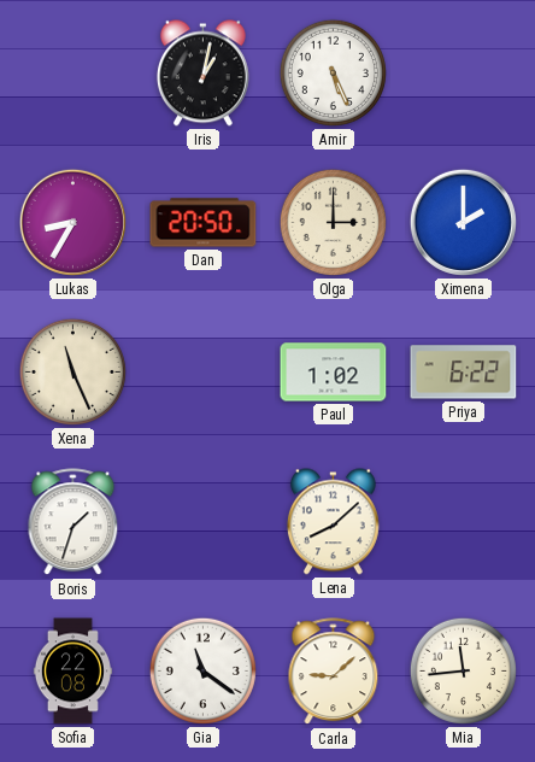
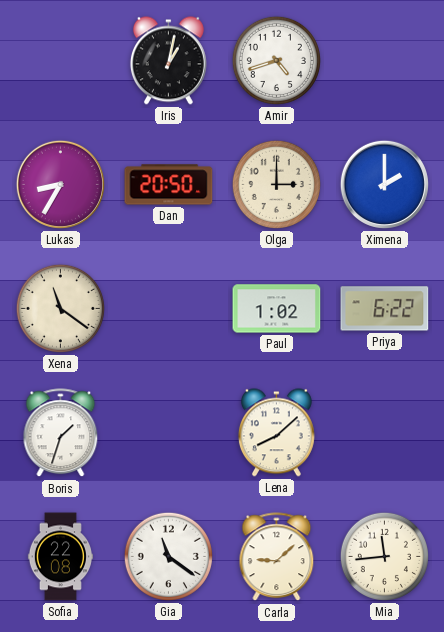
Amir: 5:26 -> 4:42
Xena: 11:26 -> 11:21
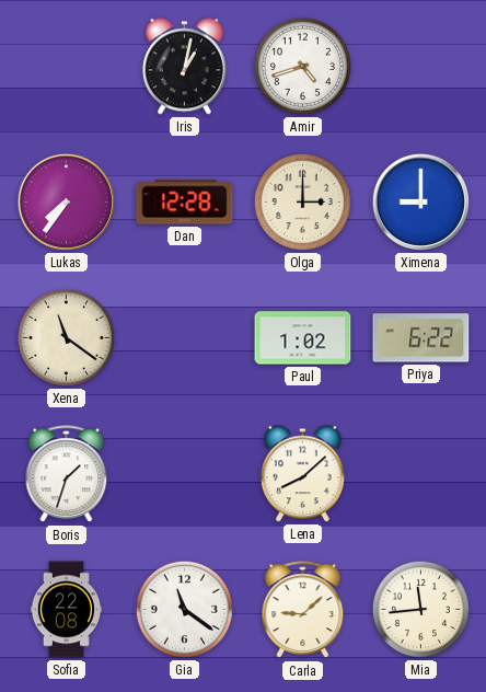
Lukas: 8:35 -> 7:36
Dan: 20:50 -> 12:28
Ximena: 2:00 -> 9:00
